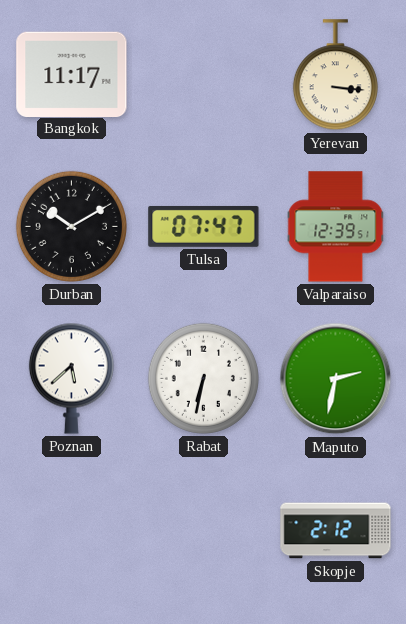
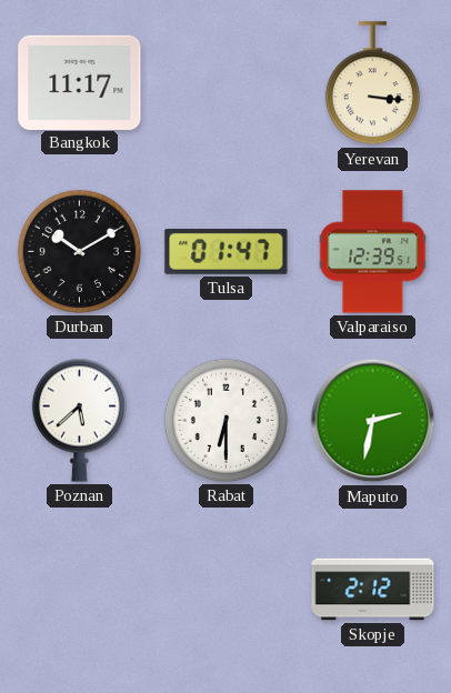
Tulsa: 07:47 -> 01:47
Rabat: 6:32 -> 6:30
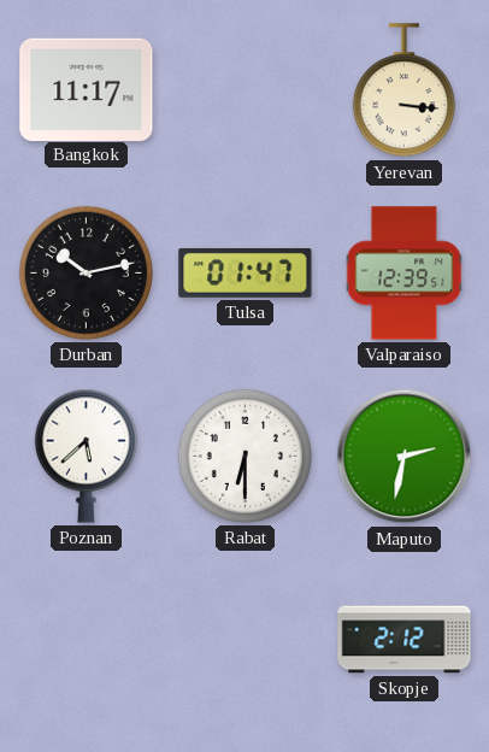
Durban: 10:10 -> 10:13
